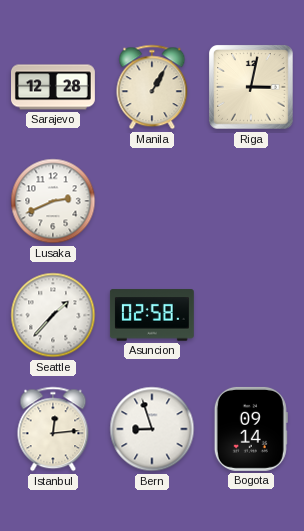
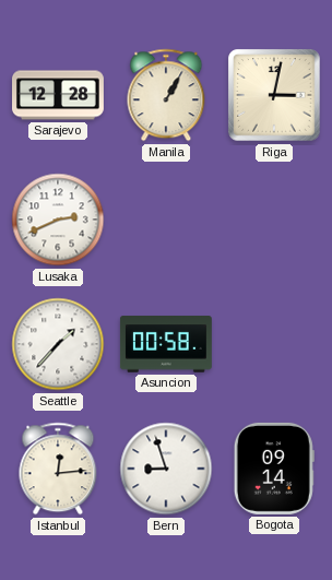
Asuncion: 02:58 -> 00:58
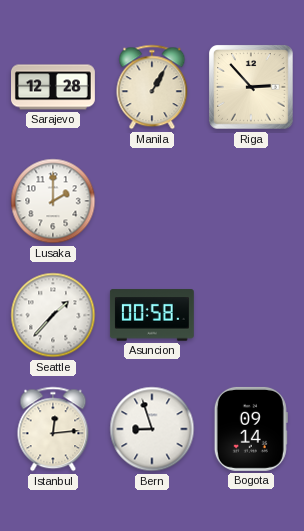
Riga: 3:02 -> 2:53
Lusaka: 2:41 -> 2:00
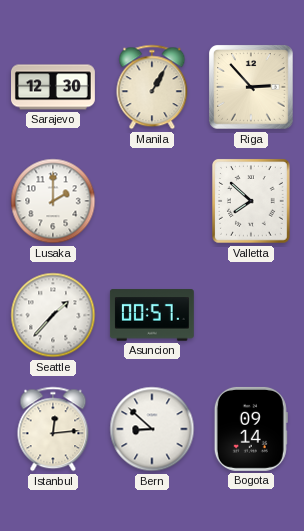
Sarajevo: 12:28 -> 12:30
Valletta: none -> 7:52
Asuncion: 00:58 -> 00:57
Bern: 8:57 -> 8:52
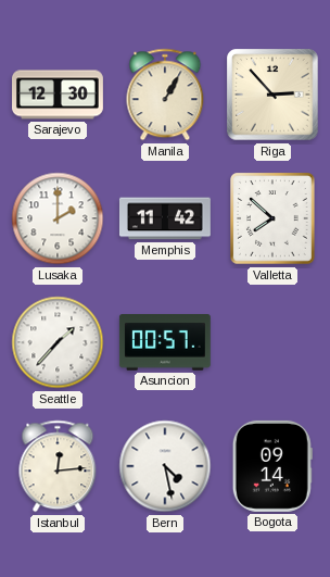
Memphis: none -> 11:42
Bern: 8:52 -> 4:28
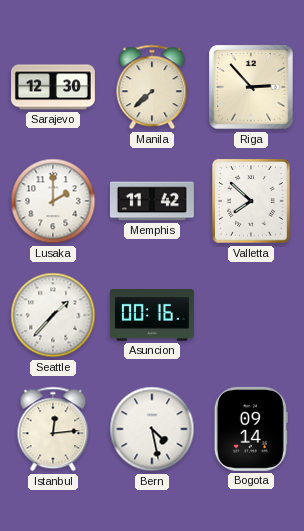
Manila: 1:05 -> 7:38
Asuncion: 00:57 -> 00:16
